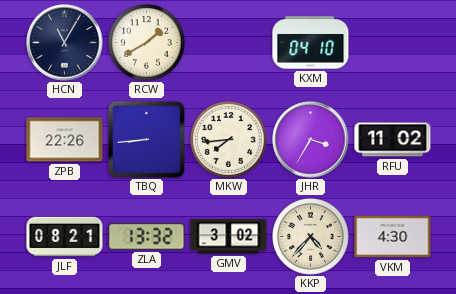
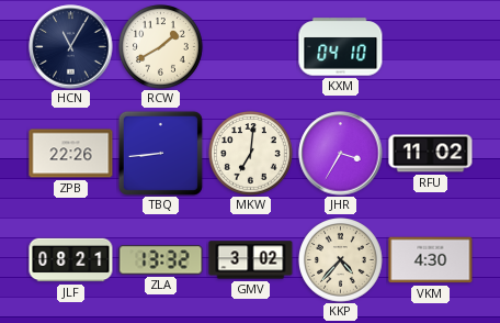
MKW: 7:44 -> 7:01
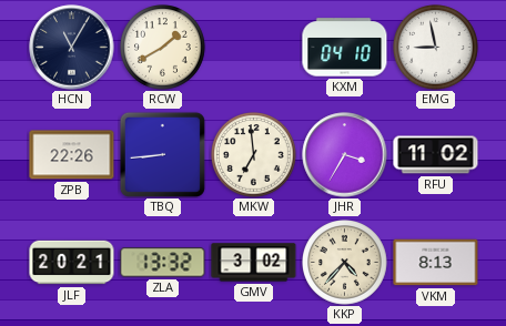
EMG: none -> 8:58
MKW: 7:01 -> 6:59
JLF: 08:21 -> 20:21
VKM: 4:30 -> 8:13
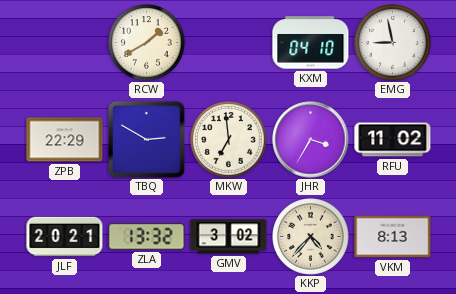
HCN: 11:05 -> none
ZPB: 22:26 -> 22:29
TBQ: 8:44 -> 2:50
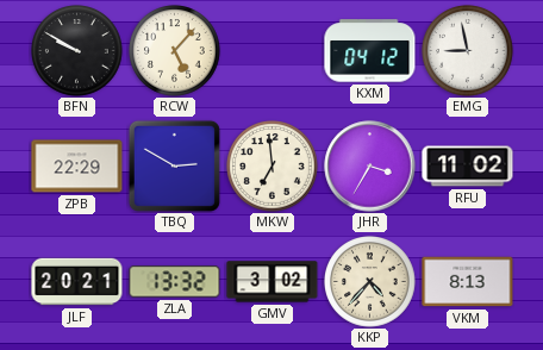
BFN: none -> 9:50
RCW: 1:40 -> 5:07
KXM: 04:10 -> 04:12
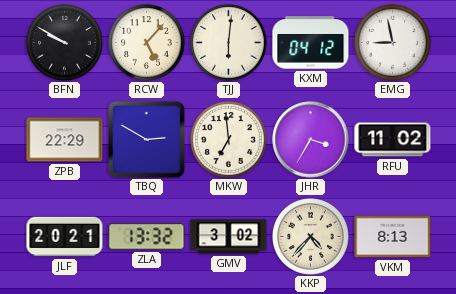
TJJ: none -> 6:01
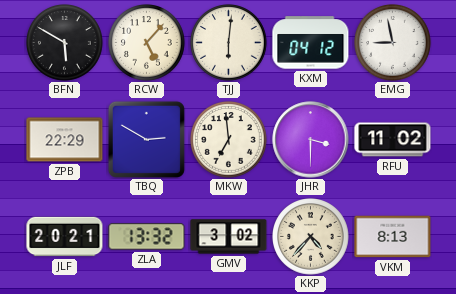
BFN: 9:50 -> 5:50
JHR: 3:35 -> 3:30
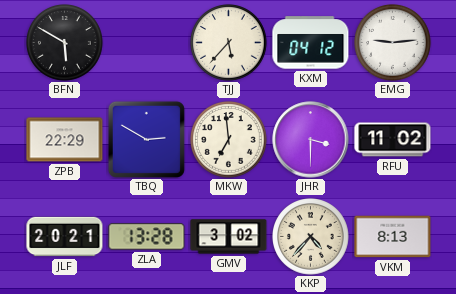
RCW: 5:07 -> none
TJJ: 6:01 -> 5:37
EMG: 8:58 -> 9:14
ZLA: 13:32 -> 13:28
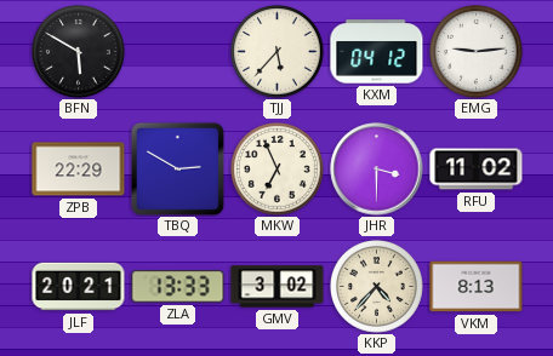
MKW: 6:59 -> 6:56
ZLA: 13:28 -> 13:33
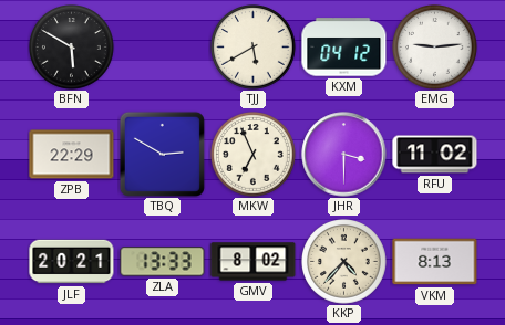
TJJ: 5:37 -> 5:40
GMV: 3:02 -> 8:02
